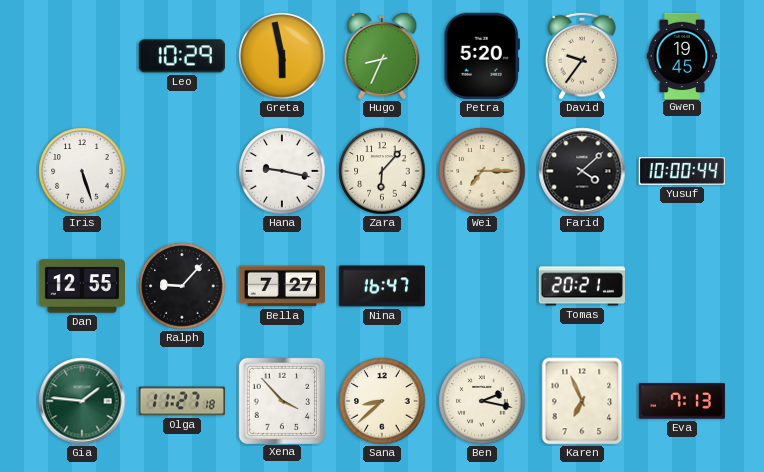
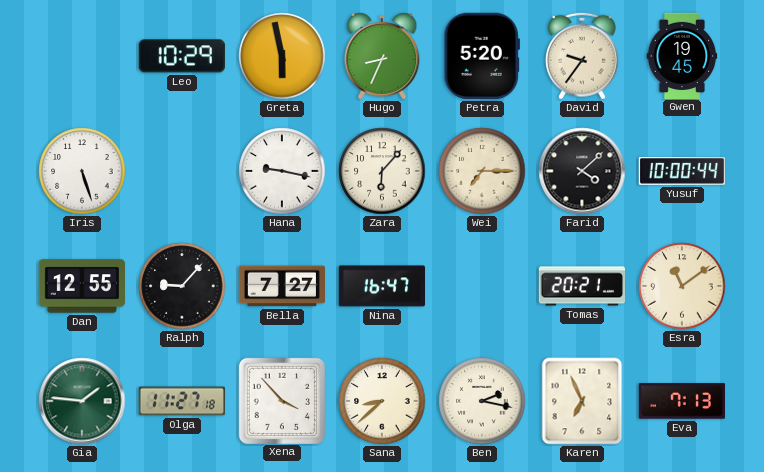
Esra: none -> 11:09
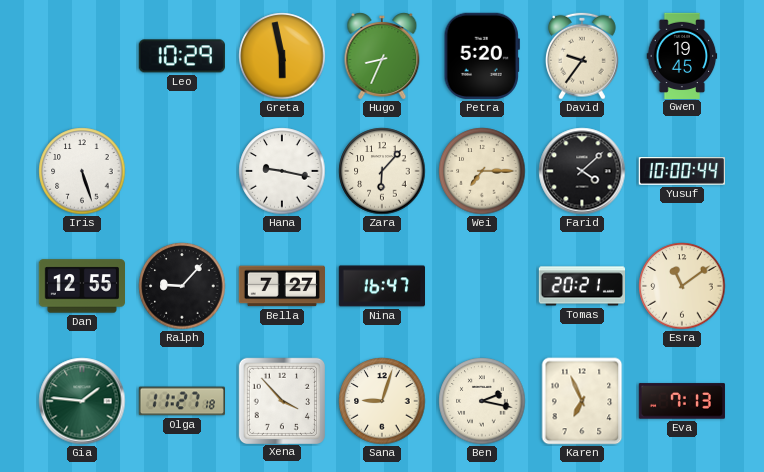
Sana: 8:38 -> 9:03
